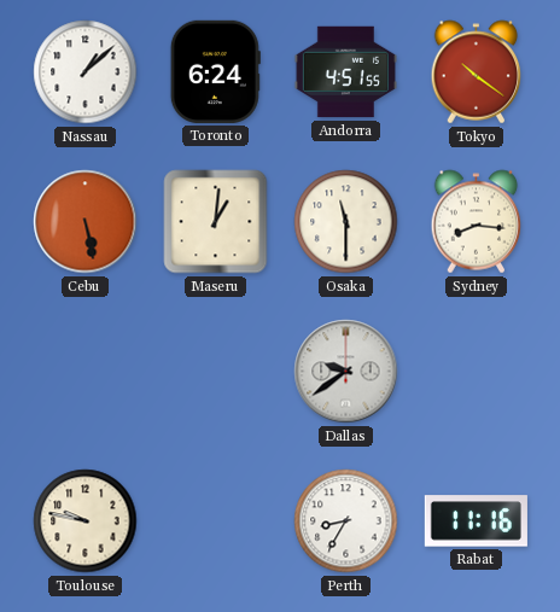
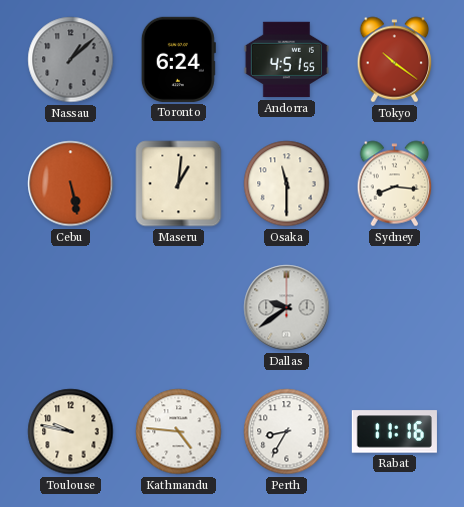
Nassau dial: white -> grey
Kathmandu: none -> 4:46
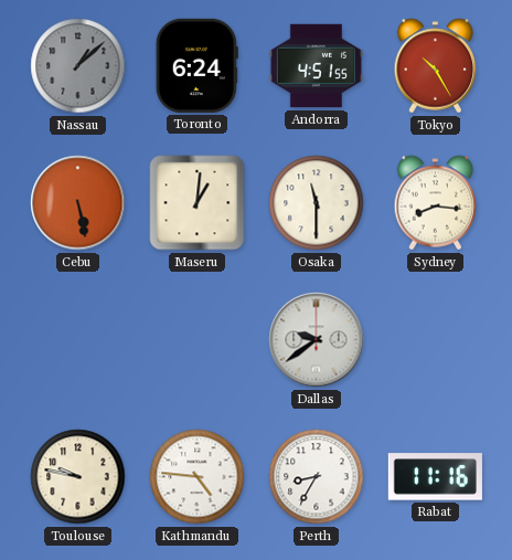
Tokyo: 10:21 -> 10:25
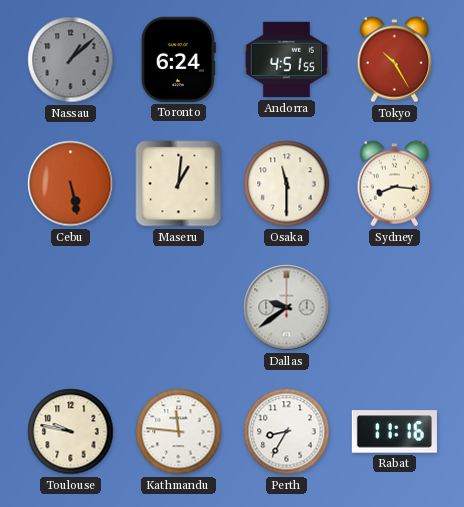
Kathmandu: 4:46 -> 11:46
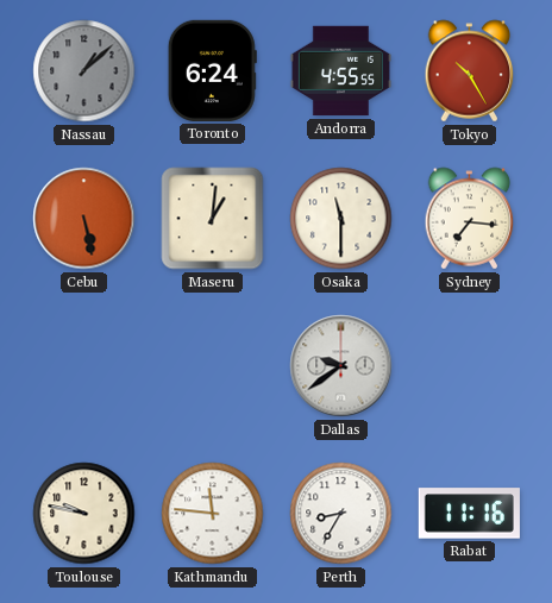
Andorra: 4:51 -> 4:55
Sydney: 8:16 -> 7:16
